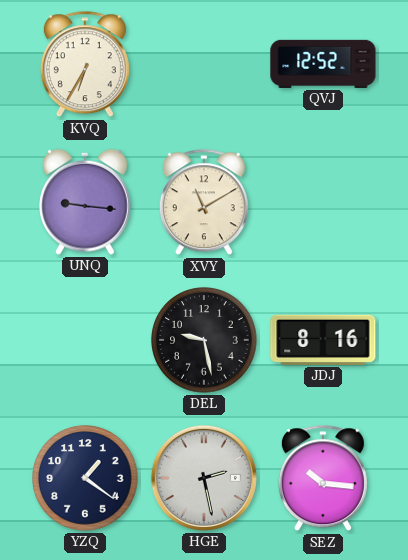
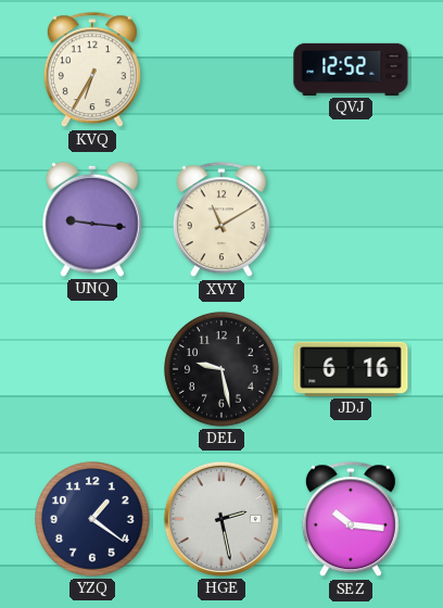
JDJ: 8:16 -> 6:16
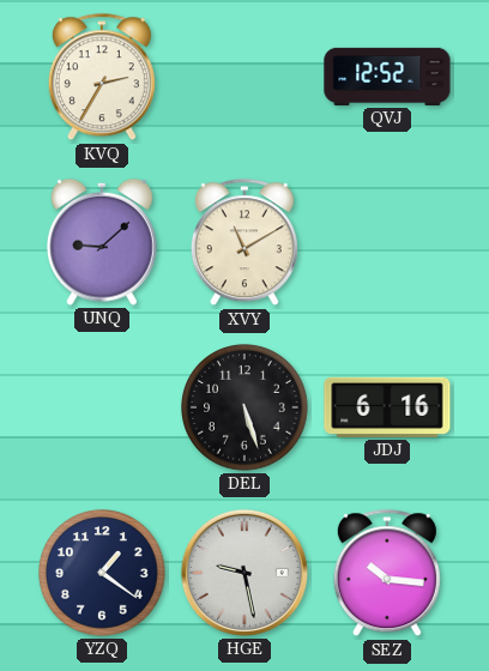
KVQ: 6:35 -> 2:35
UNQ: 9:16 -> 9:08
DEL: 9:28 -> 5:27
HGE: 2:28 -> 9:28
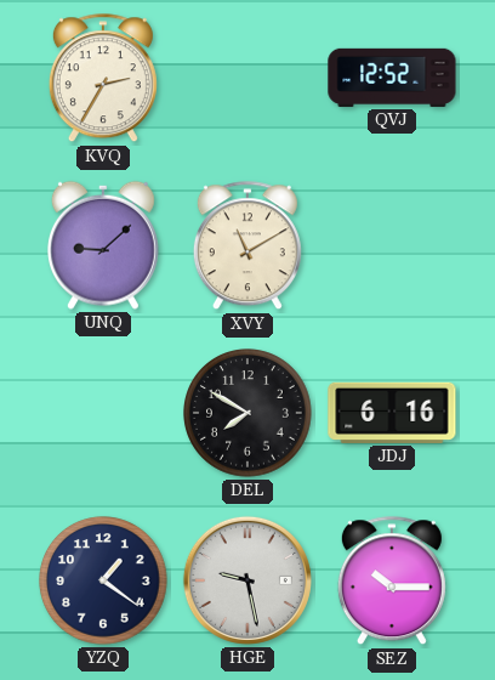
DEL: 5:27 -> 7:50
SEZ: 10:16 -> 10:15
